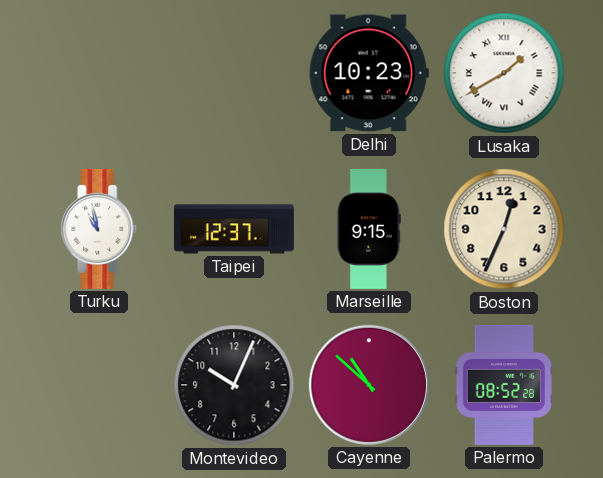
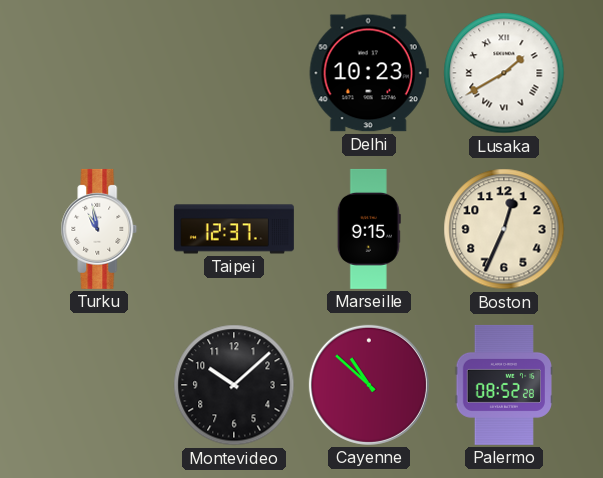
Montevideo: 10:04 -> 10:08
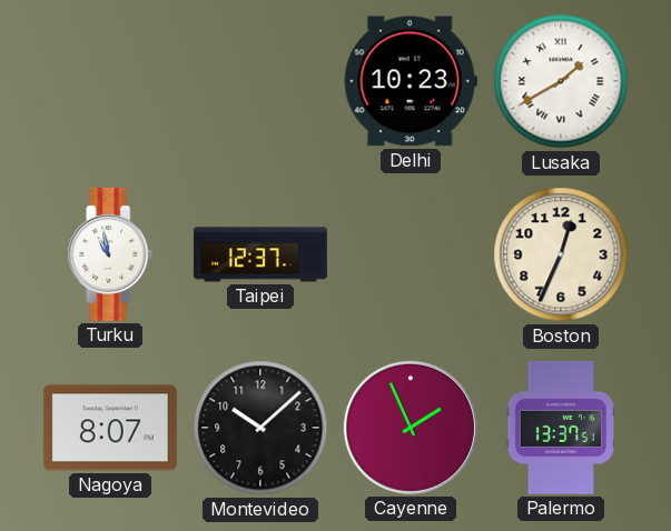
Marseille: 9:15 -> none
Nagoya: none -> 8:07
Cayenne: 10:52 -> 1:56
Palermo: 08:52 -> 13:37
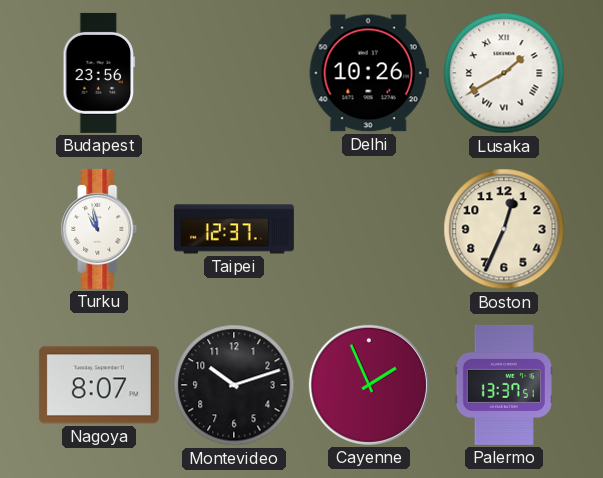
Budapest: none -> 23:56
Delhi: 10:23 -> 10:26
Montevideo: 10:08 -> 10:12
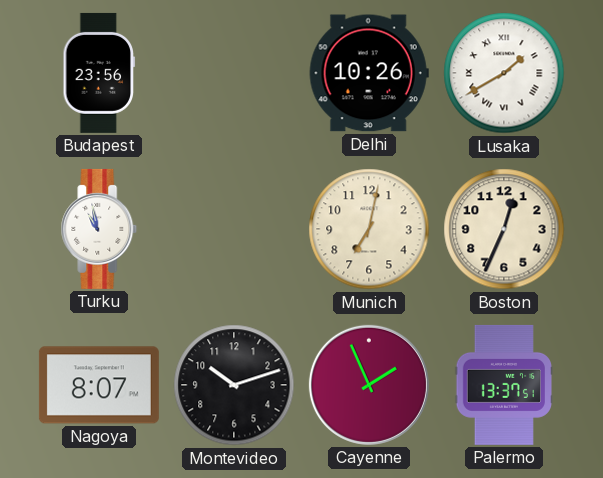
Taipei: 12:37 -> none
Munich: none -> 7:02
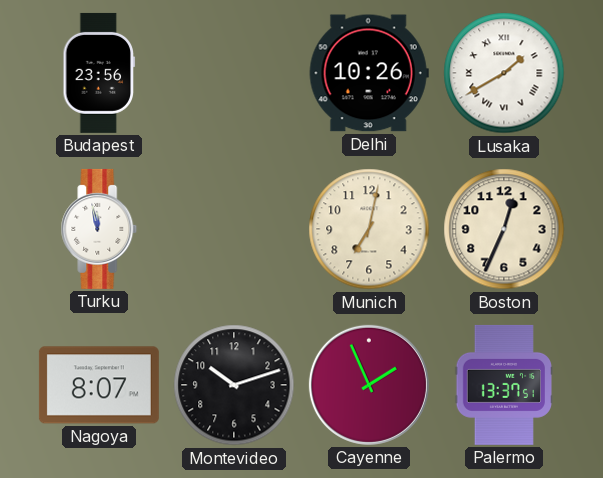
Turku: 10:58 -> 11:58
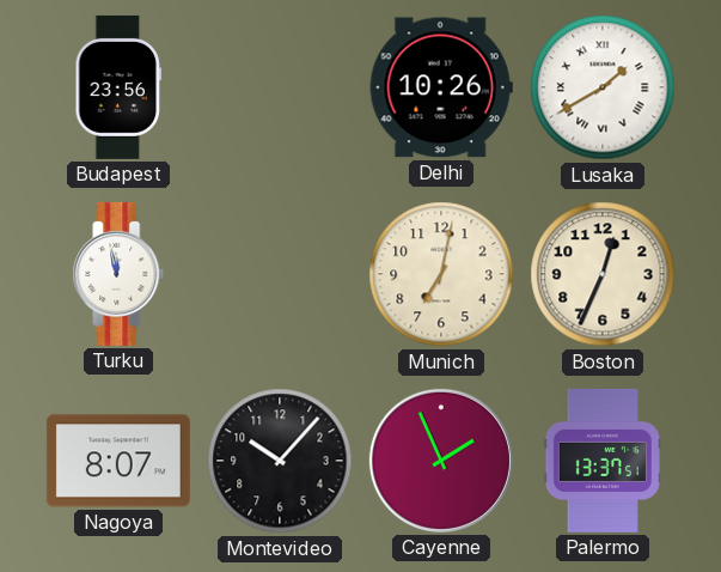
Montevideo: 10:12 -> 10:07
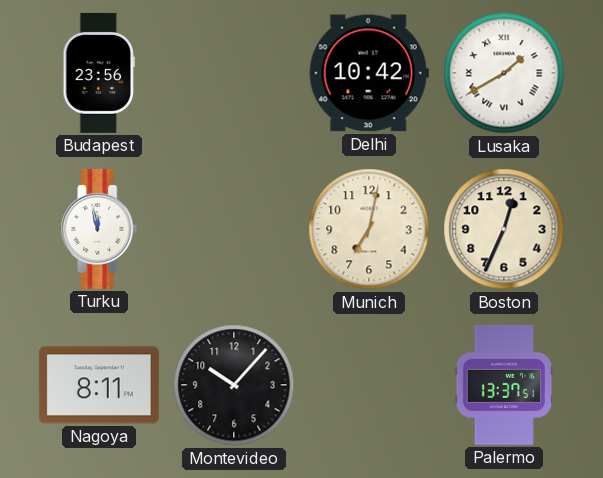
Delhi: 10:26 -> 10:42
Nagoya: 8:07 -> 8:11
Cayenne: 1:56 -> none
